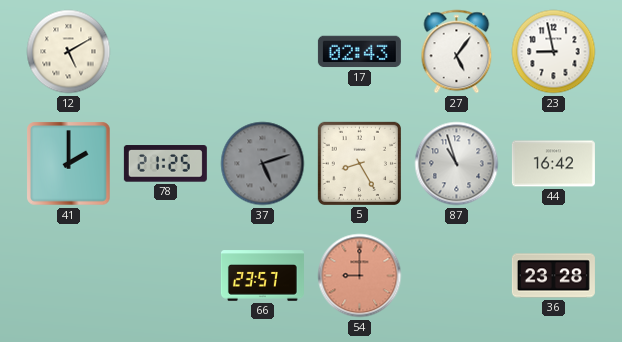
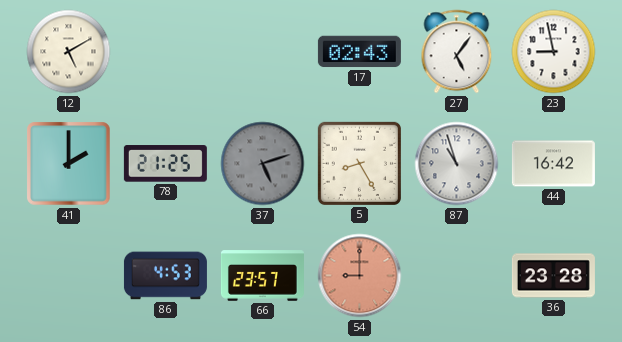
86: none -> 4:53
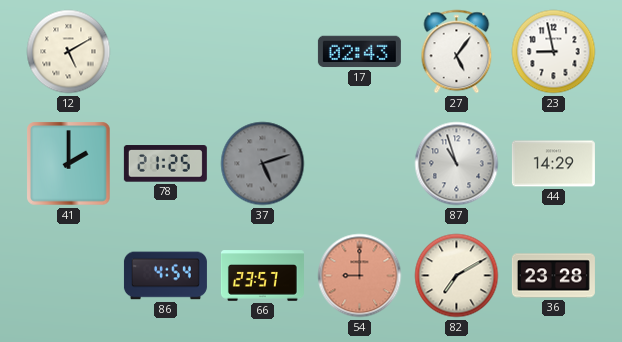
5: 8:25 -> none
44: 16:42 -> 14:29
86: 4:53 -> 4:54
82: none -> 7:10
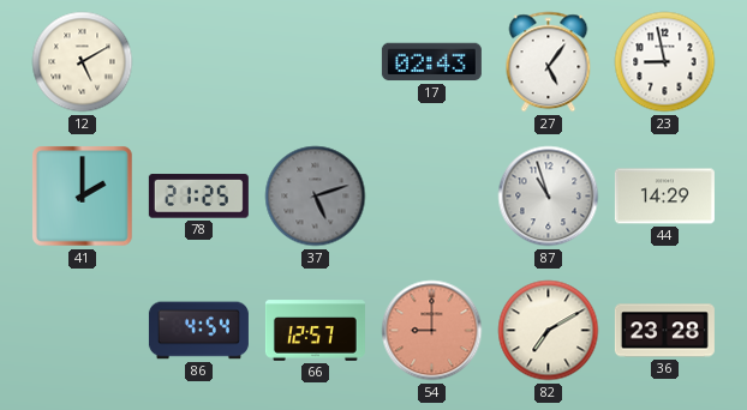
66: 23:57 -> 12:57
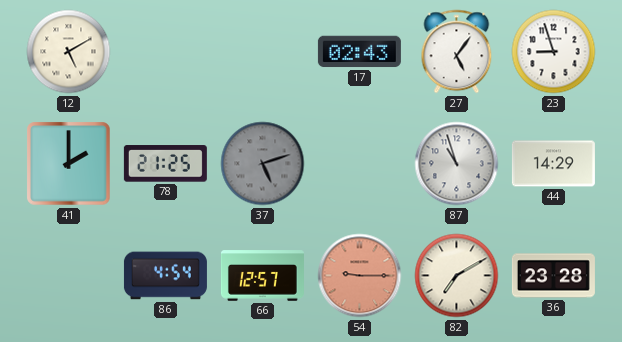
23: 8:58 -> 8:57
54: 9:00 -> 9:15
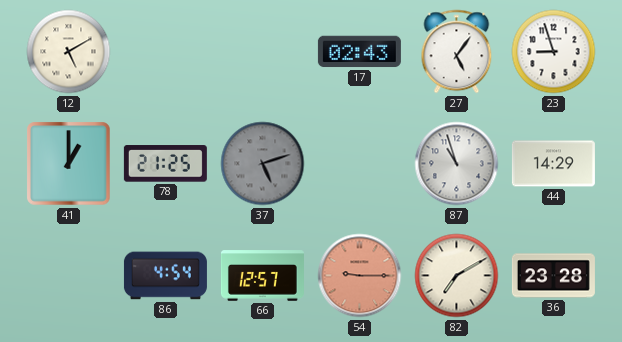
41: 2:00 -> 1:00
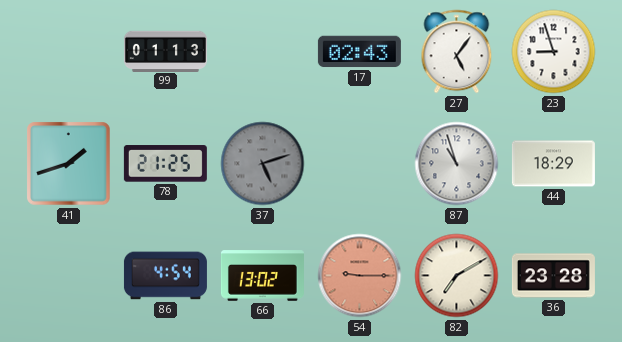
12: 5:10 -> none
99: none -> 01:13
41: 1:00 -> 1:42
44: 14:29 -> 18:29
66: 12:57 -> 13:02
